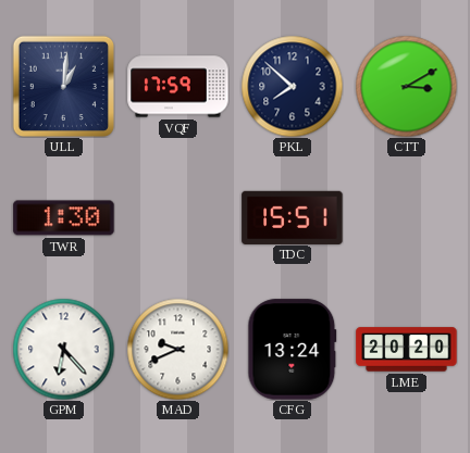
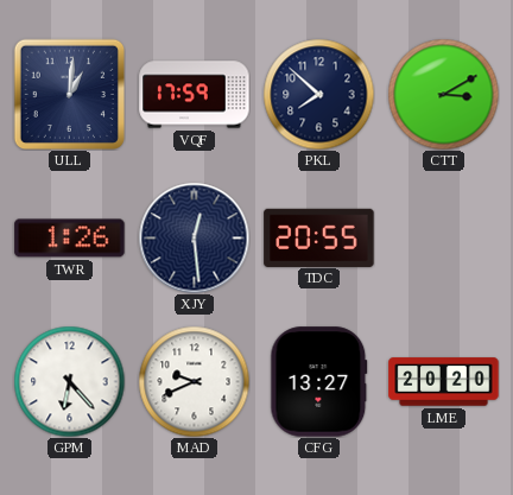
TWR: 1:30 -> 1:26
XJY: none -> 12:29
TDC: 15:51 -> 20:55
CFG: 13:24 -> 13:27
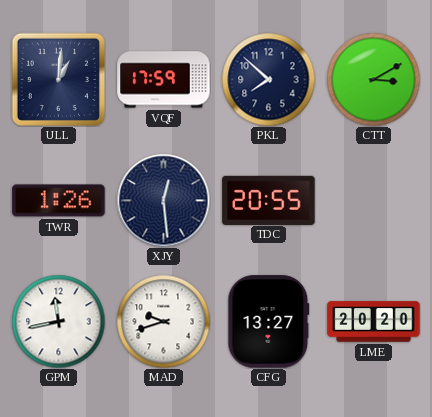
GPM: 6:23 -> 11:43
MAD: 9:41 -> 9:42
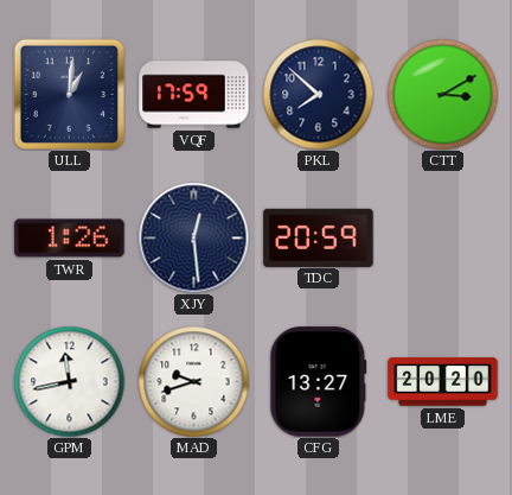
TDC: 20:55 -> 20:59
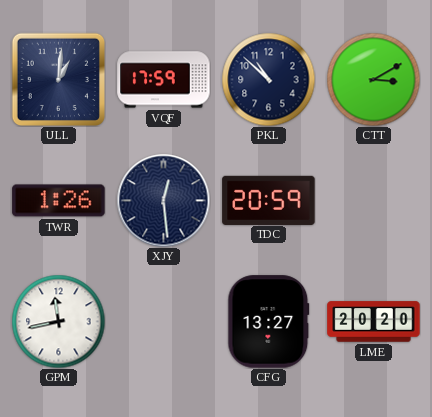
PKL: 7:52 -> 10:52
MAD: 9:42 -> none
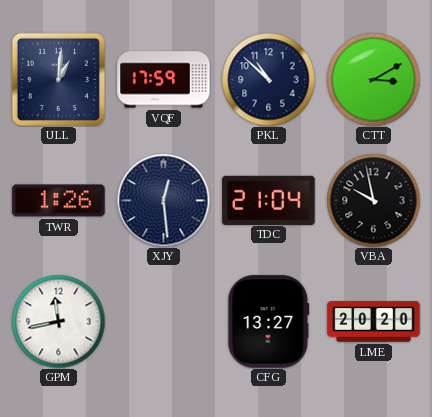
TDC: 20:59 -> 21:04
VBA: none -> 9:58
